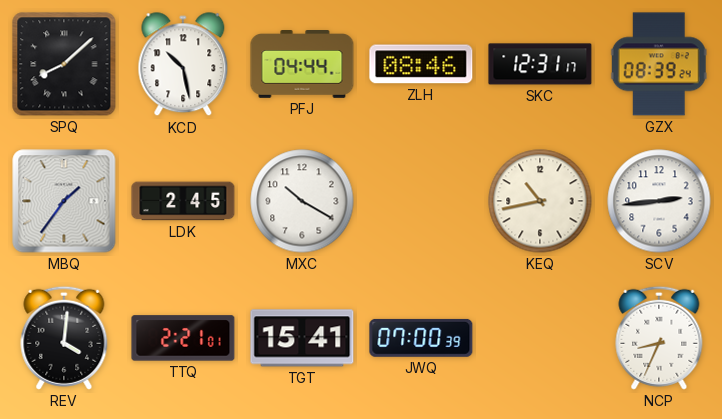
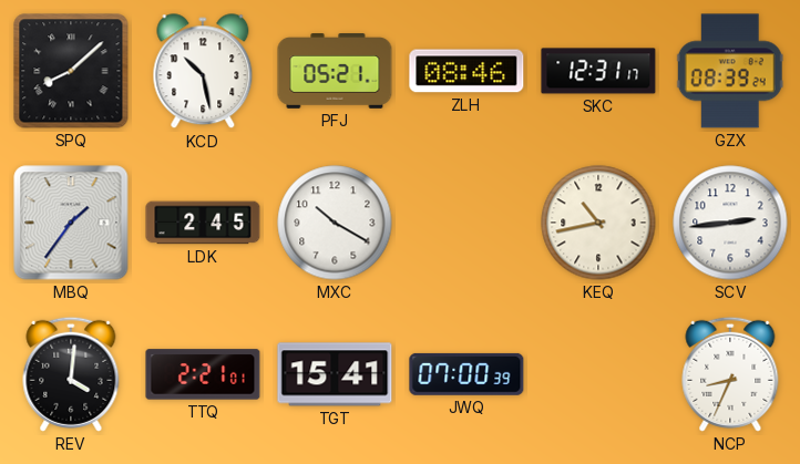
PFJ: 04:44 -> 05:21
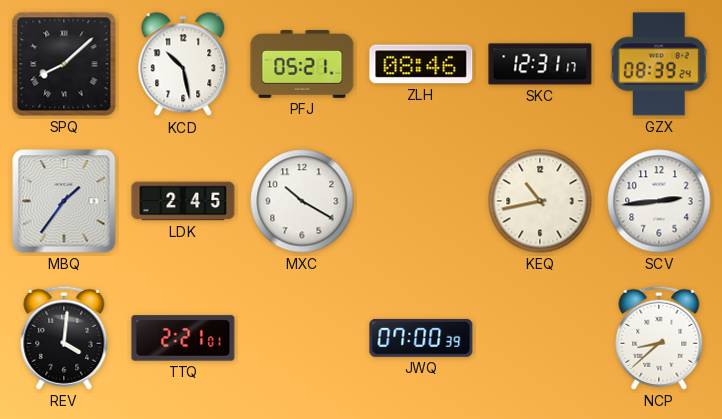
TGT: 15:41 -> none
NCP: 8:34 -> 8:38
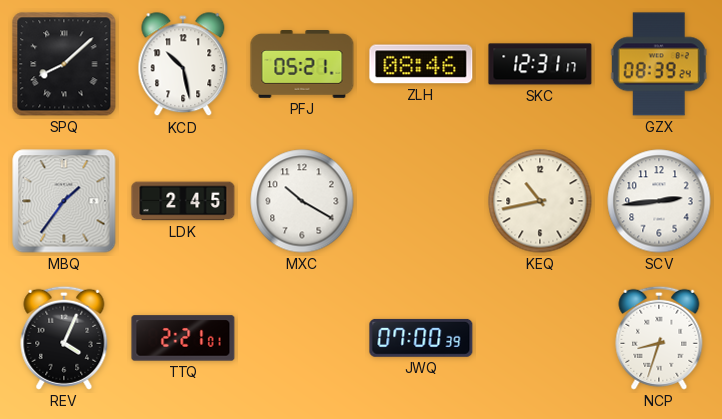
REV: 4:01 -> 4:04
NCP: 8:38 -> 8:33
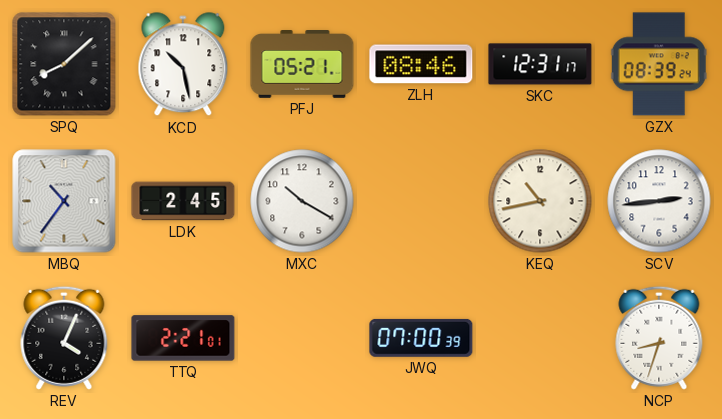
MBQ: 1:36 -> 10:36
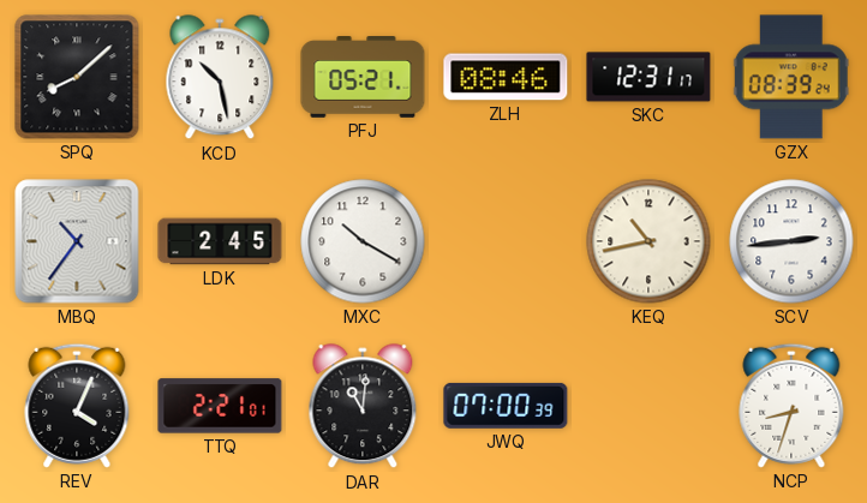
DAR: none -> 11:01
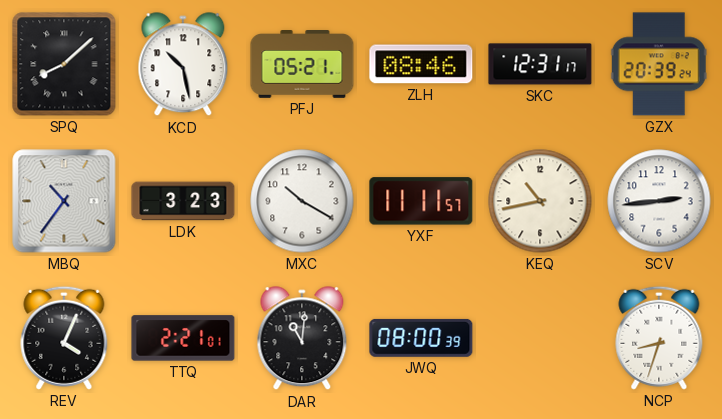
GZX: 08:39 -> 20:39
LDK: 2:45 -> 3:23
YXF: none -> 11:11
JWQ: 07:00 -> 08:00
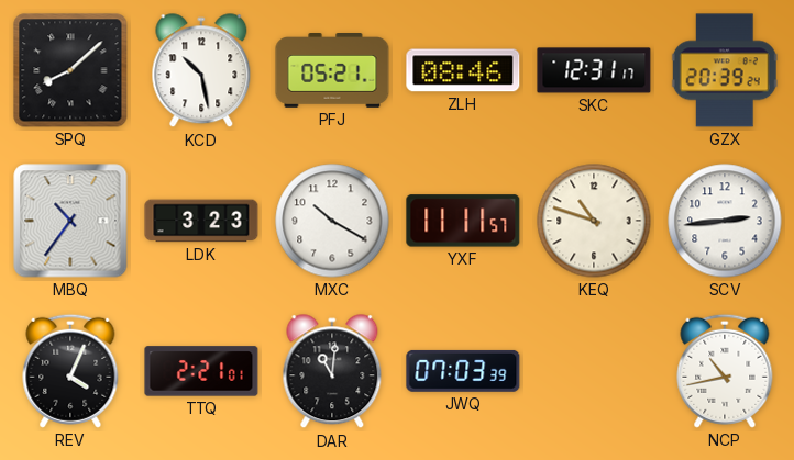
KEQ: 10:43 -> 10:48
JWQ: 08:00 -> 07:03
NCP: 8:33 -> 10:43
